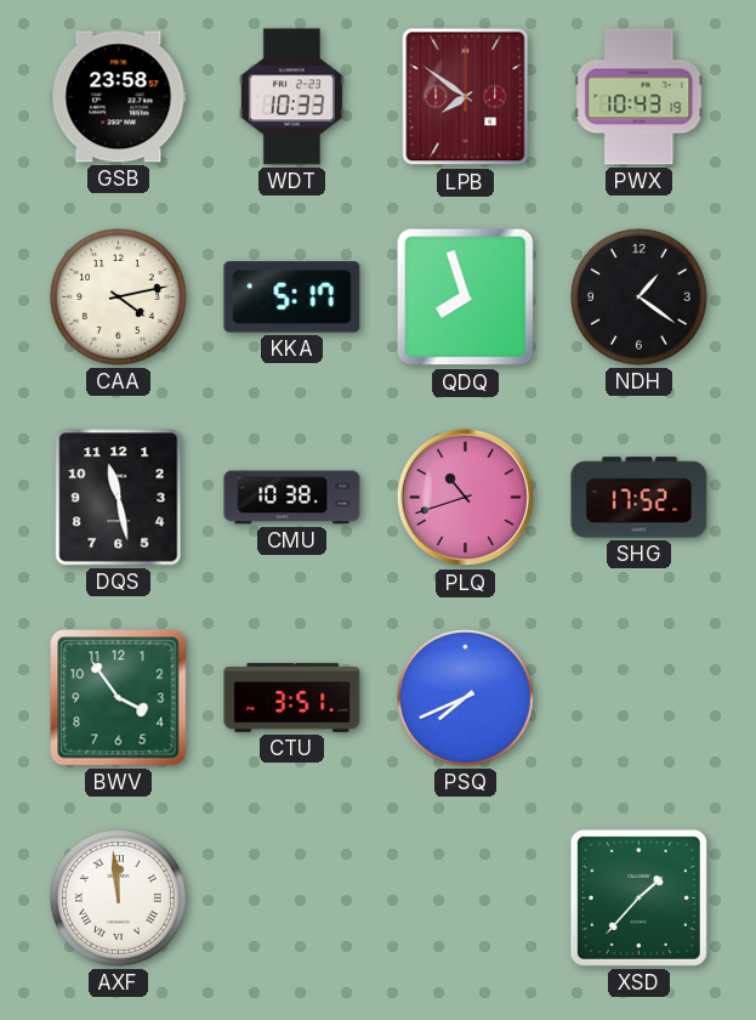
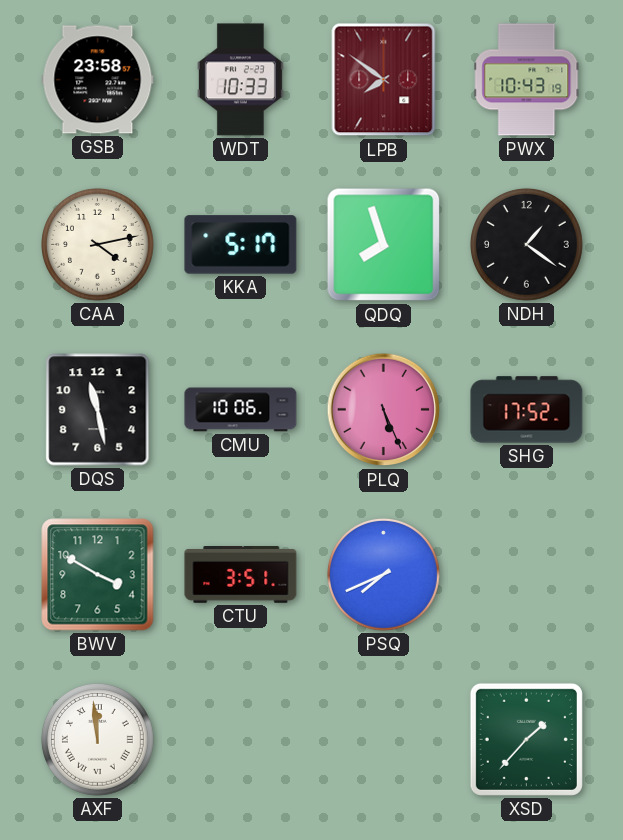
CMU: 10:38 -> 10:06
PLQ: 10:42 -> 5:26
BWV: 3:54 -> 3:50
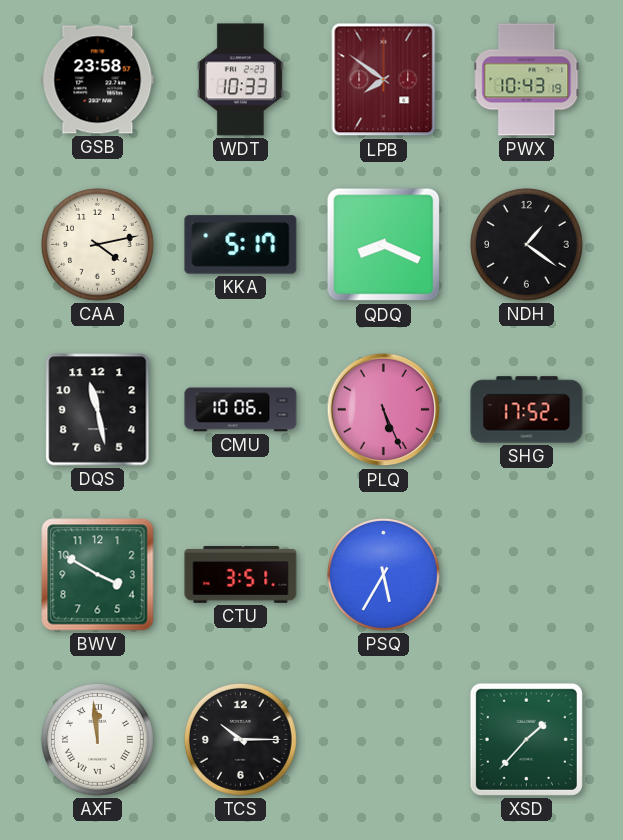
QDQ: 7:57 -> 8:19
PSQ: 7:41 -> 5:35
TCS: none -> 10:15
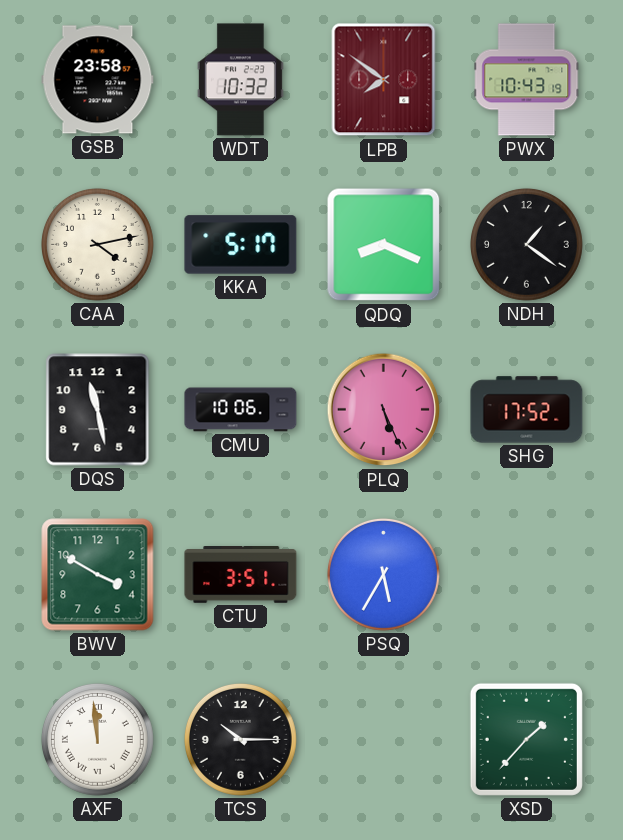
WDT: 10:33 -> 10:32
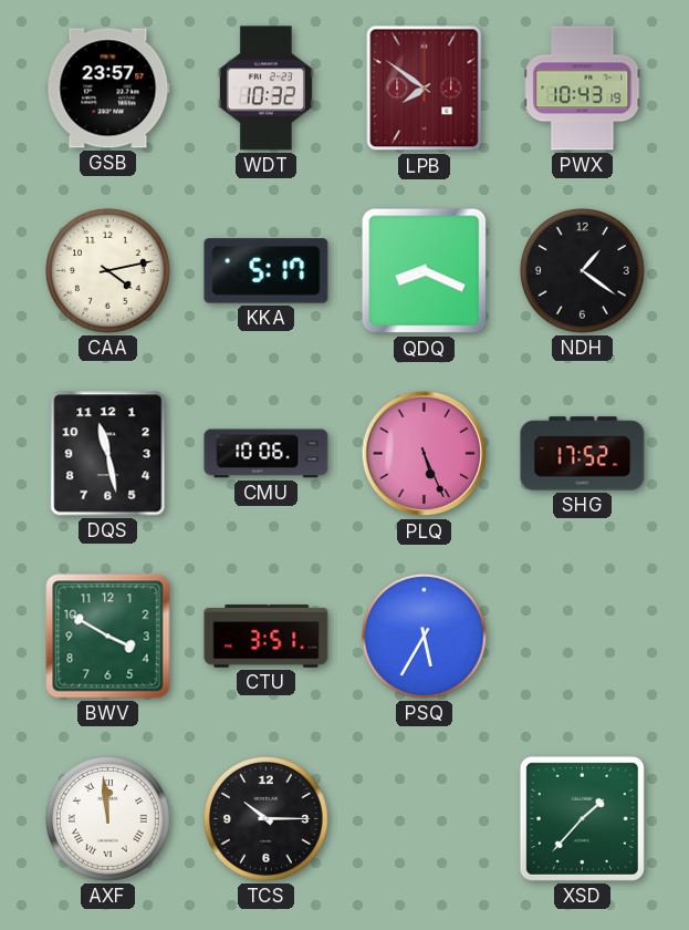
GSB: 23:58 -> 23:57
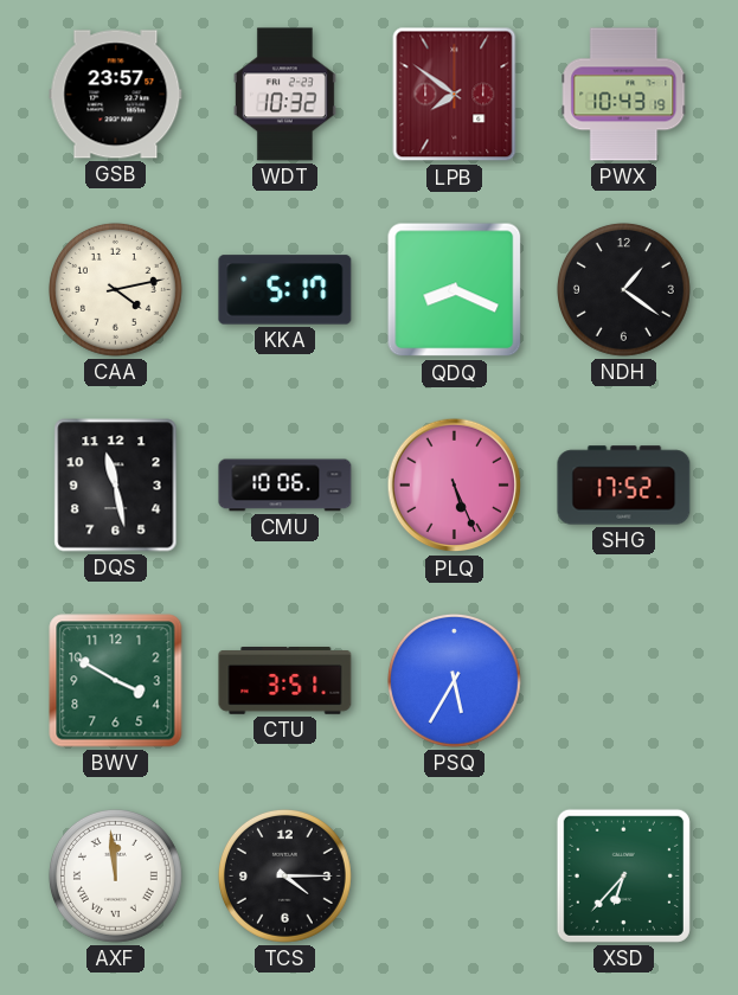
TCS: 10:15 -> 4:15
XSD: 1:37 -> 6:37
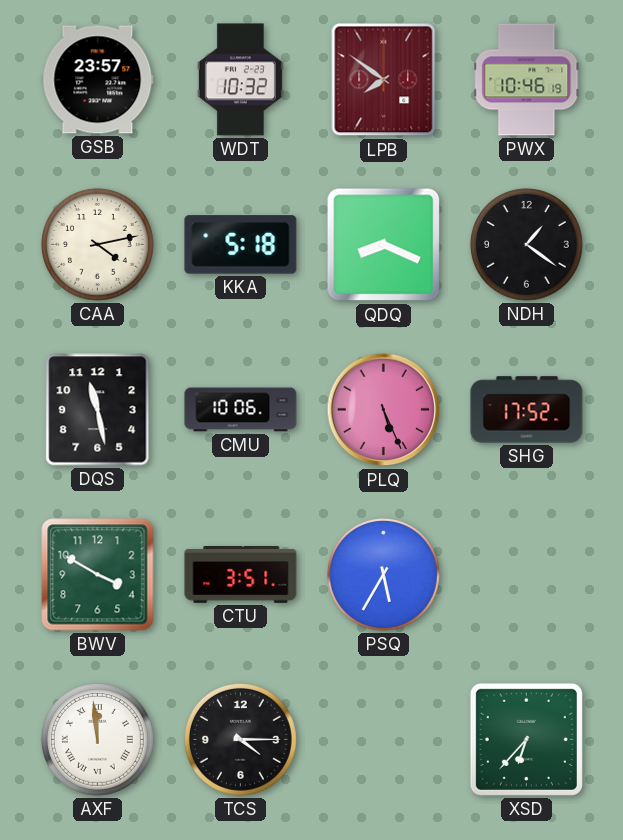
PWX: 10:43 -> 10:46
KKA: 5:17 -> 5:18
